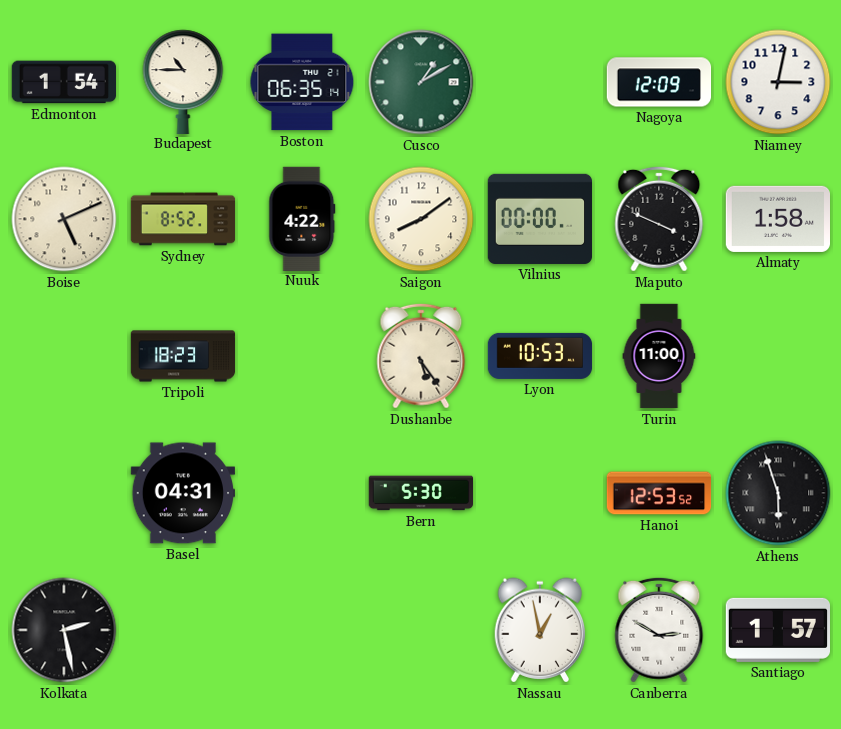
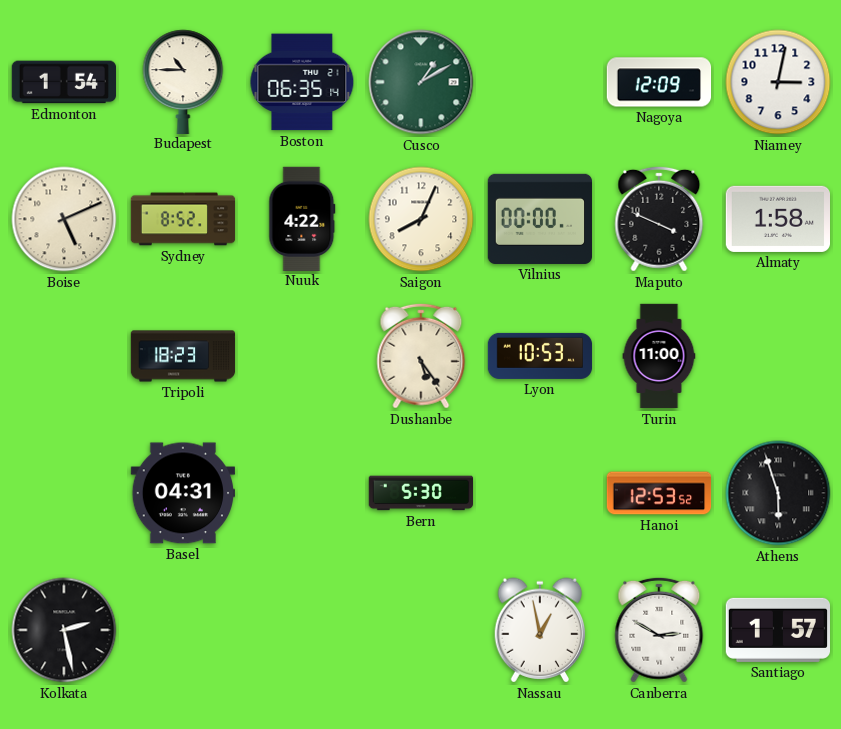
Saigon: 8:09 -> 8:04
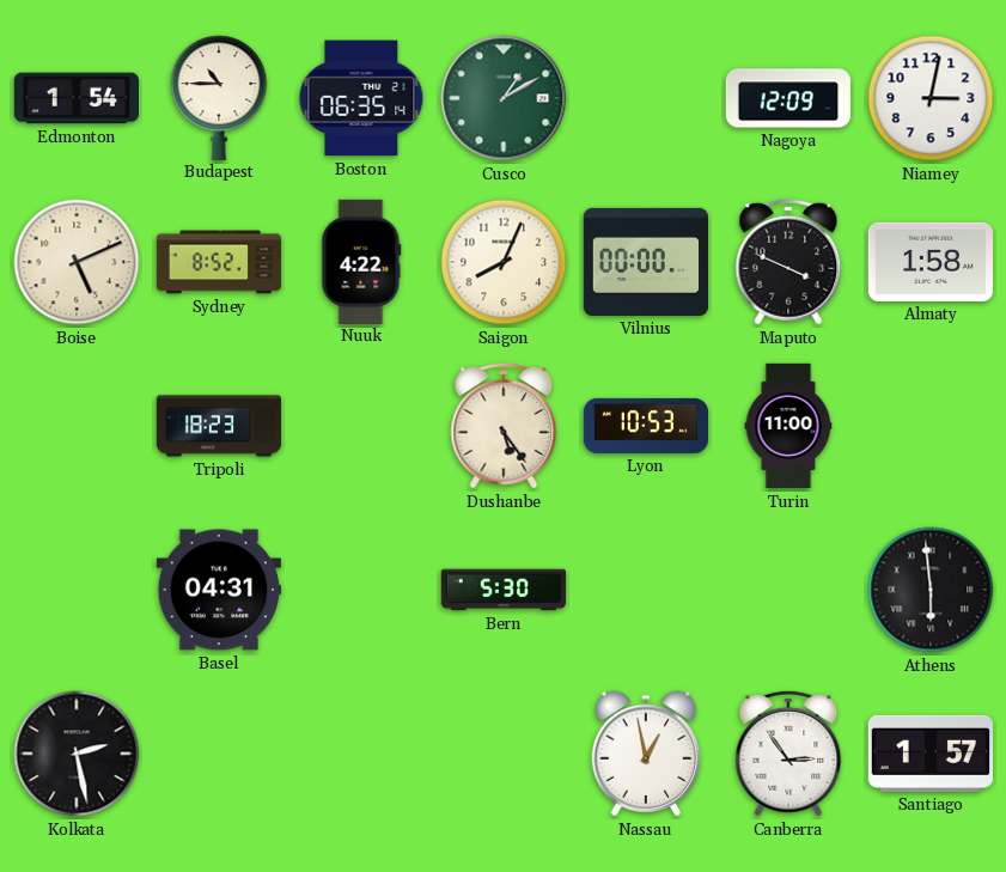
Hanoi: 12:53 -> none
Athens: 5:57 -> 5:59
Canberra: 2:50 -> 2:54
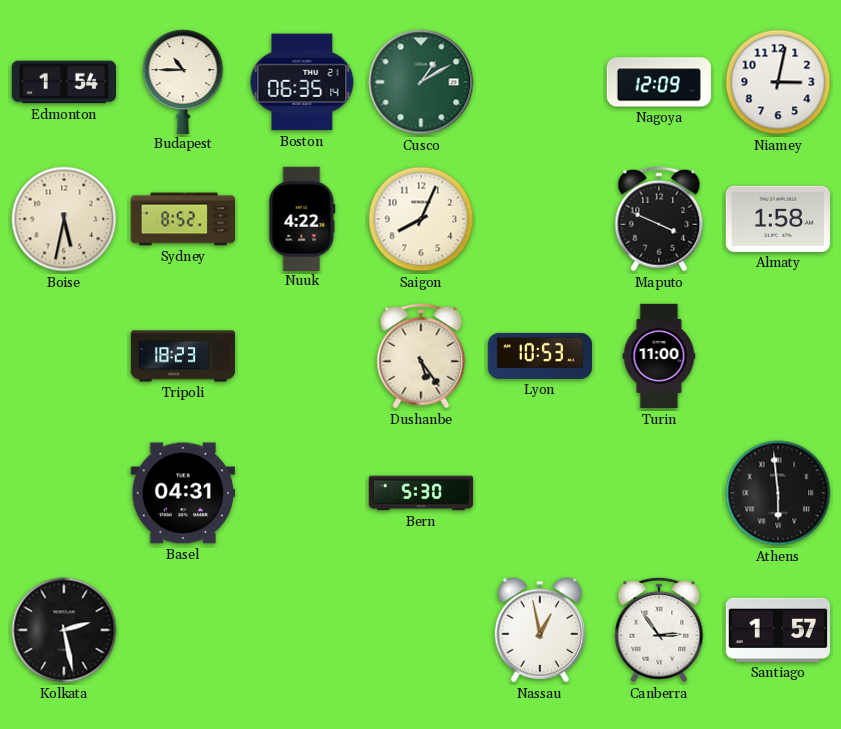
Boise: 5:11 -> 5:32
Vilnius: 00:00 -> none
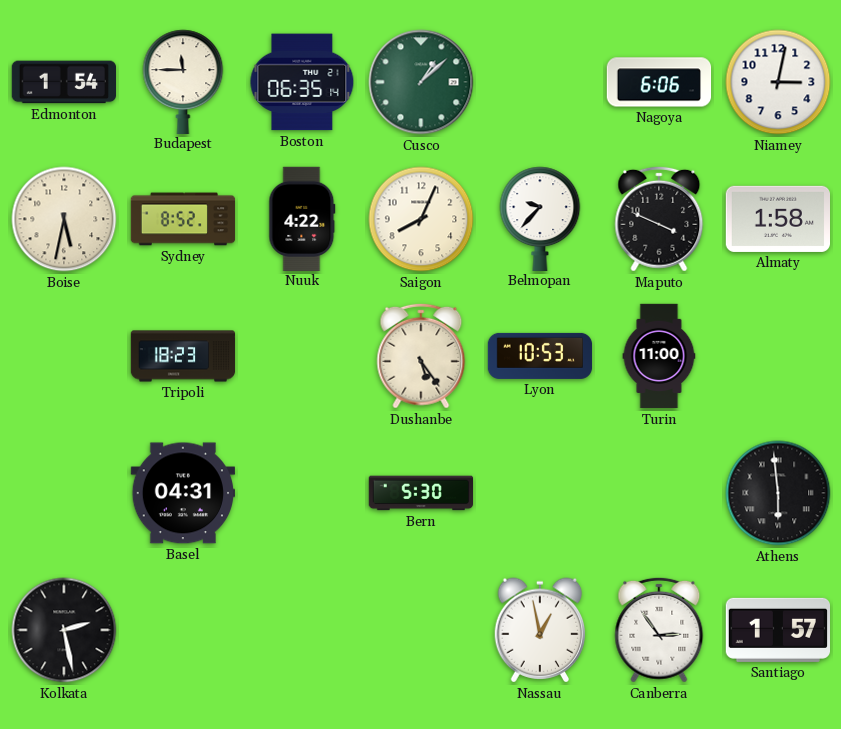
Budapest: 10:45 -> 11:45
Cusco: 1:10 -> 1:08
Nagoya: 12:09 -> 6:06
Belmopan: none -> 9:37
